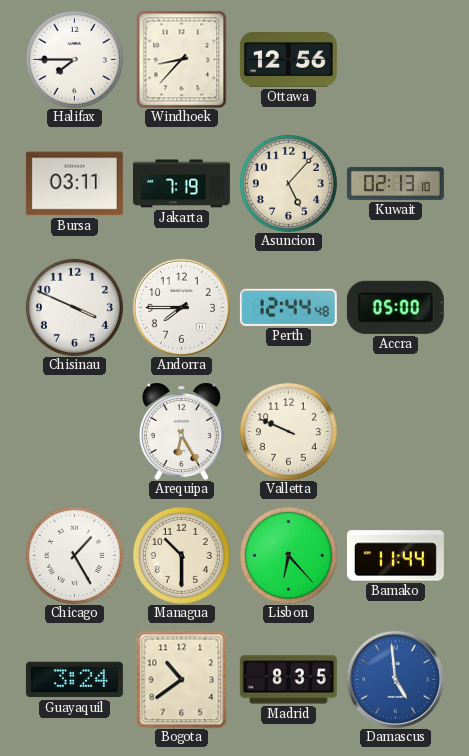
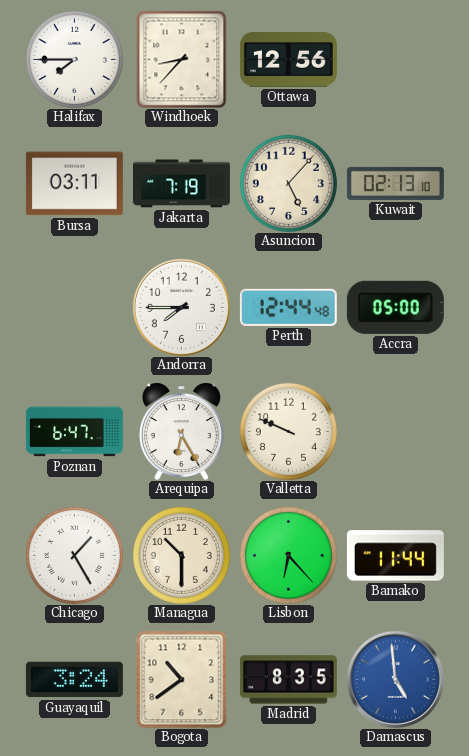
Chisinau: 3:49 -> none
Poznan: none -> 6:47
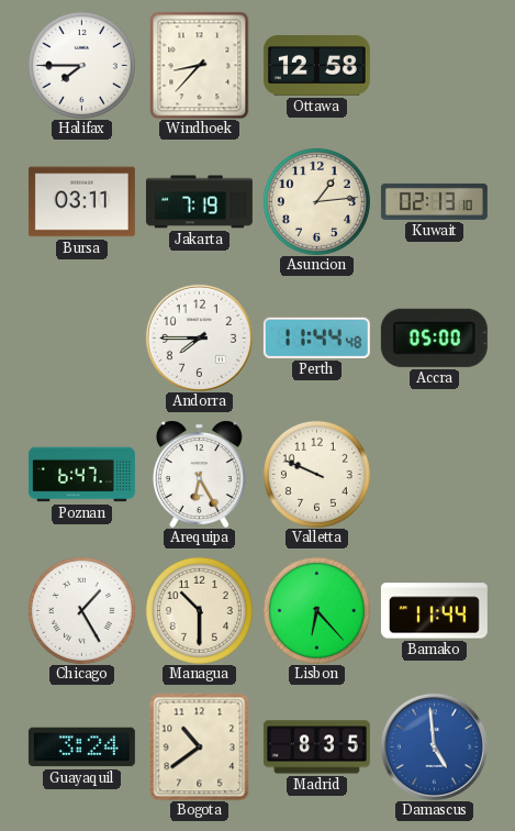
Ottawa: 12:56 -> 12:58
Asuncion: 5:07 -> 1:14
Perth: 12:44 -> 11:44
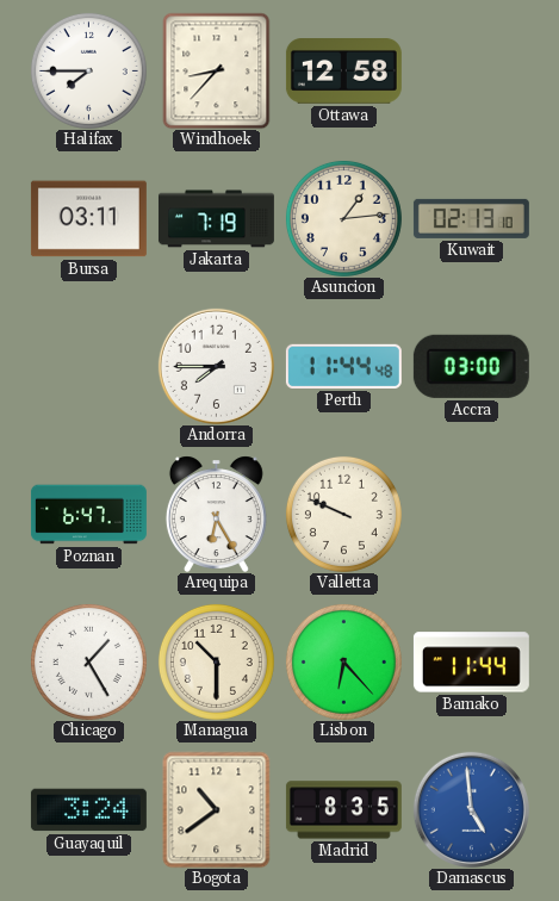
Accra: 05:00 -> 03:00
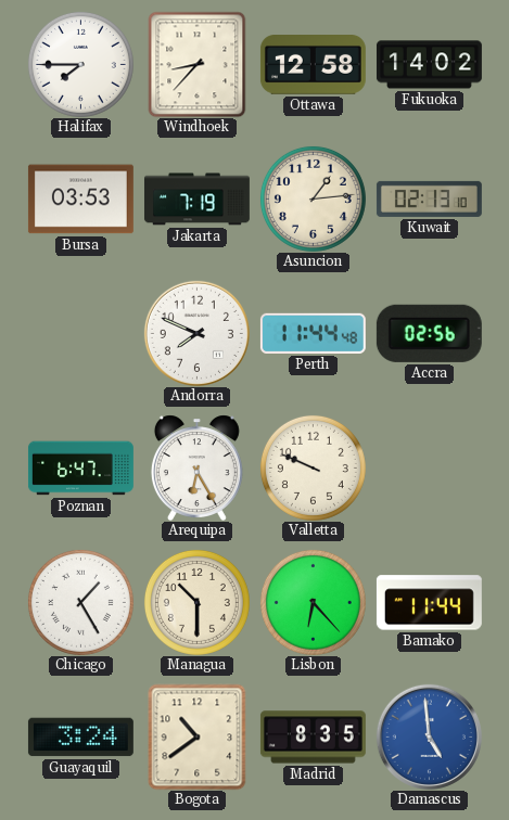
Fukuoka: none -> 14:02
Bursa: 03:11 -> 03:53
Andorra: 7:45 -> 7:49
Accra: 03:00 -> 02:56
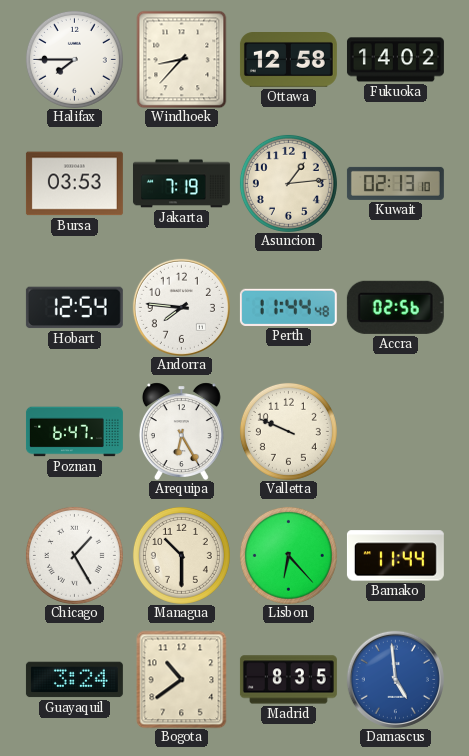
Hobart: none -> 12:54
Andorra: 7:49 -> 7:46
